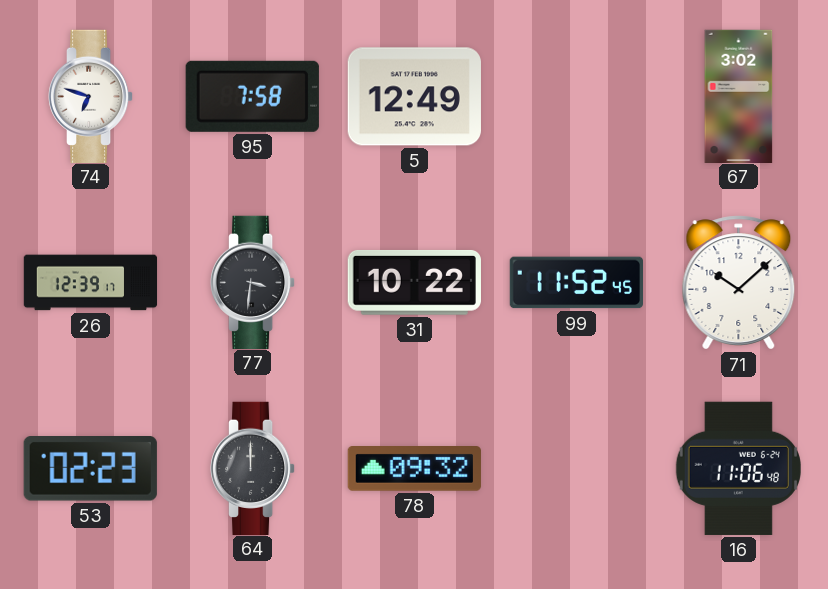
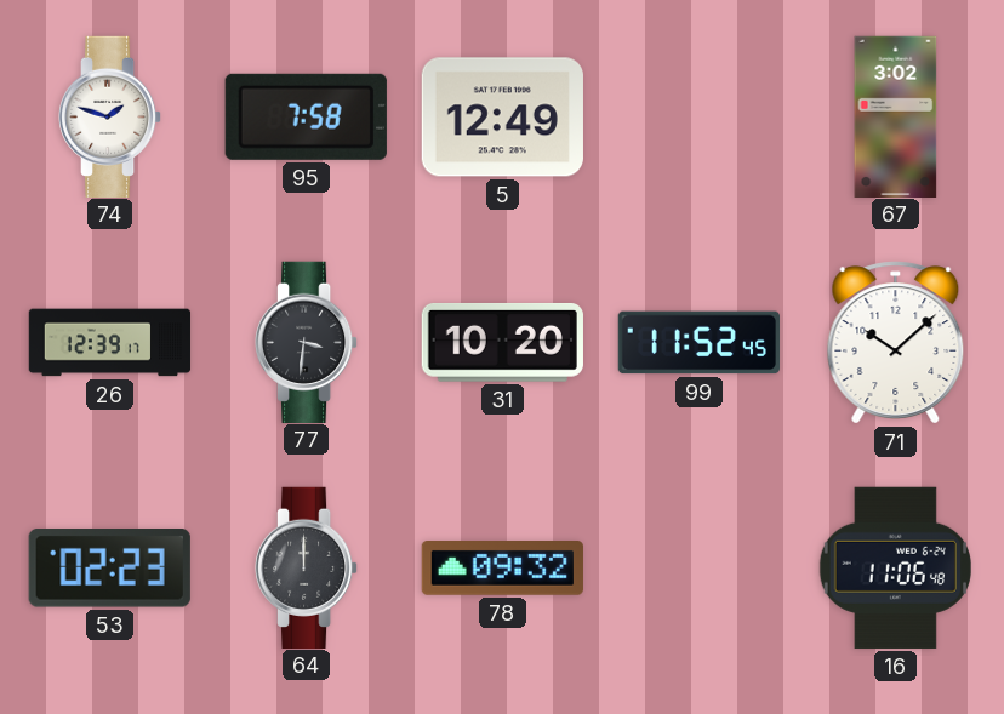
74: 6:48 -> 1:48
31: 10:22 -> 10:20
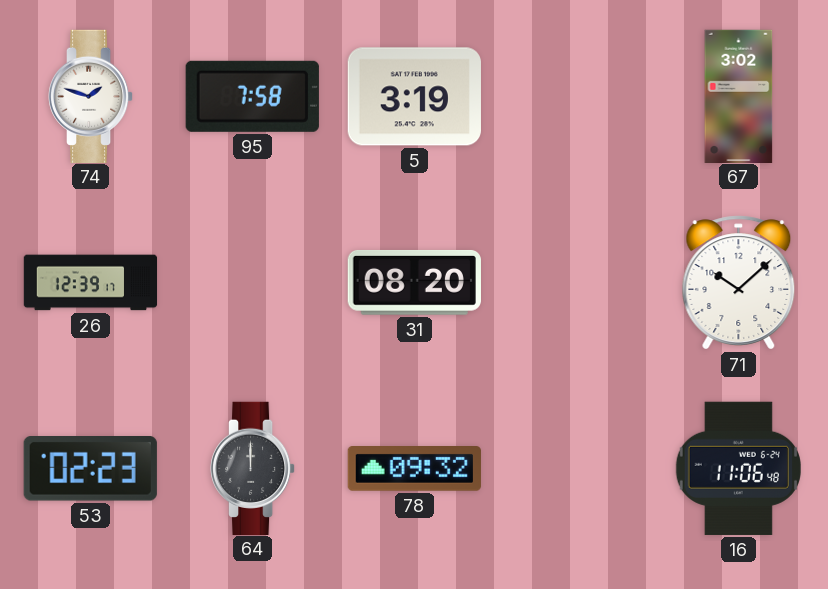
5: 12:49 -> 3:19
77: 3:31 -> none
31: 10:20 -> 08:20
99: 11:52 -> none
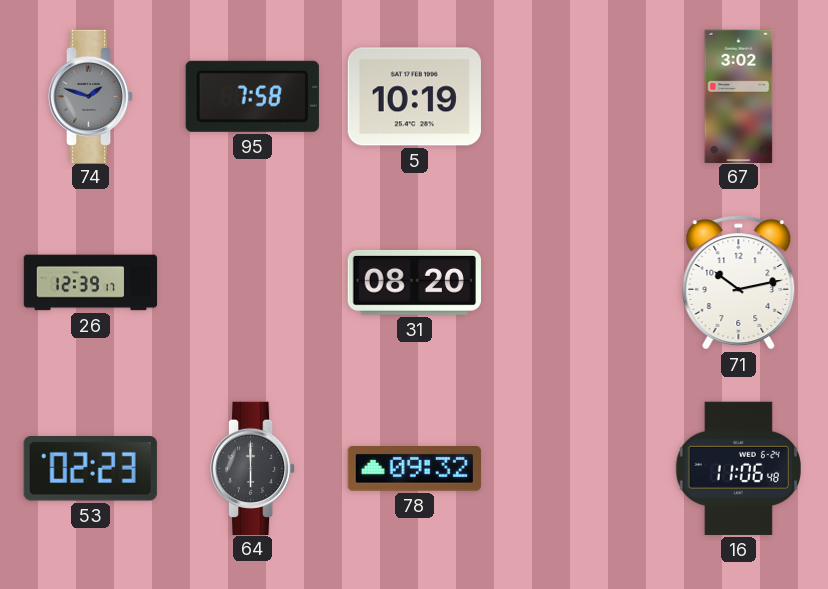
74 dial: white -> grey
5: 3:19 -> 10:19
71: 10:08 -> 10:13
64: 12:00 -> 6:00
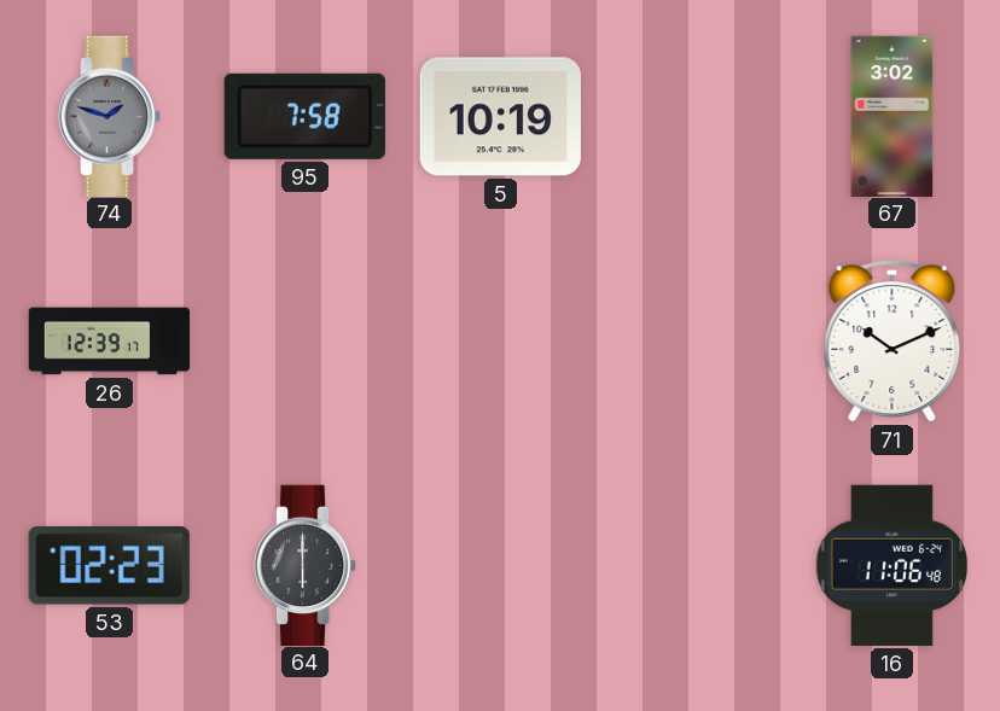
31: 08:20 -> none
71: 10:13 -> 10:11
78: 09:32 -> none
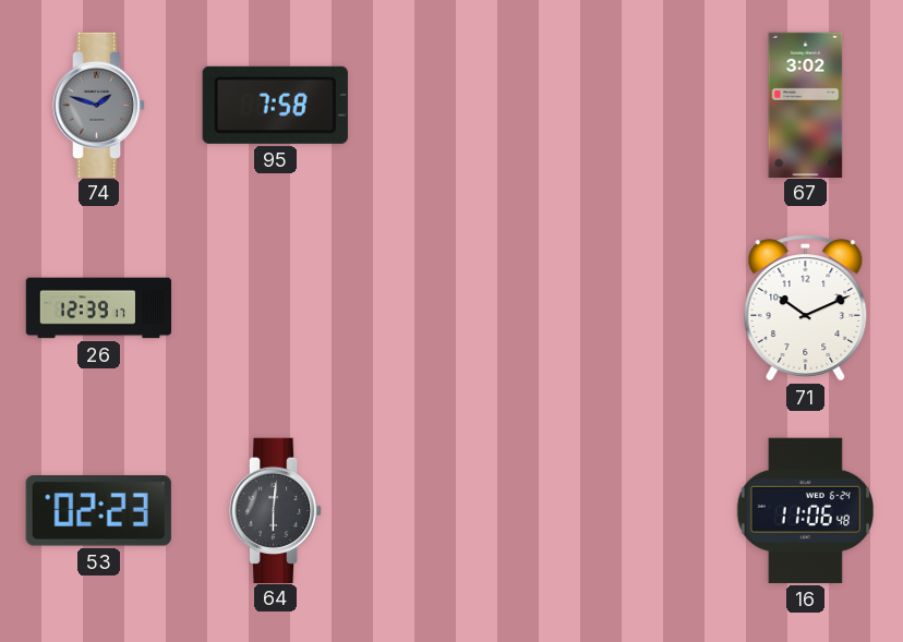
5: 10:19 -> none
64: 6:00 -> 6:01
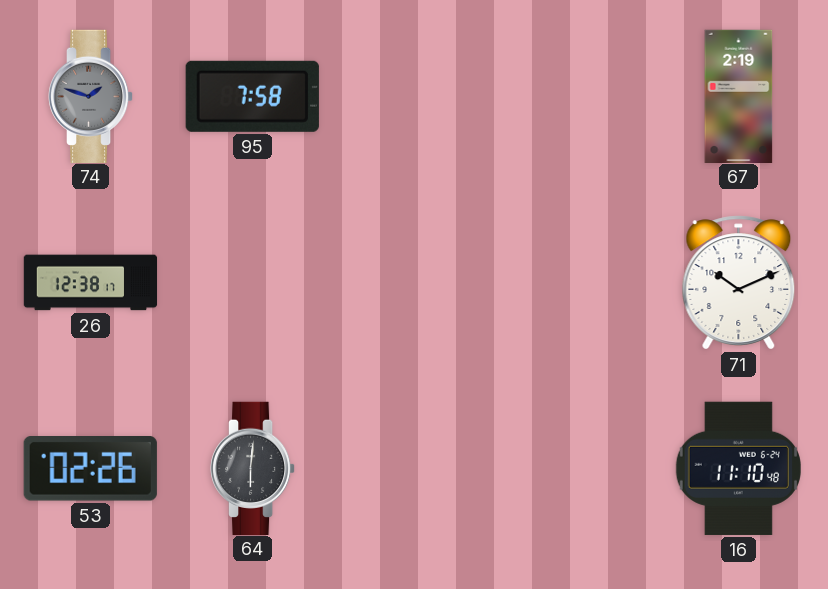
67: 3:02 -> 2:19
26: 12:39 -> 12:38
53: 02:23 -> 02:26
16: 11:06 -> 11:10
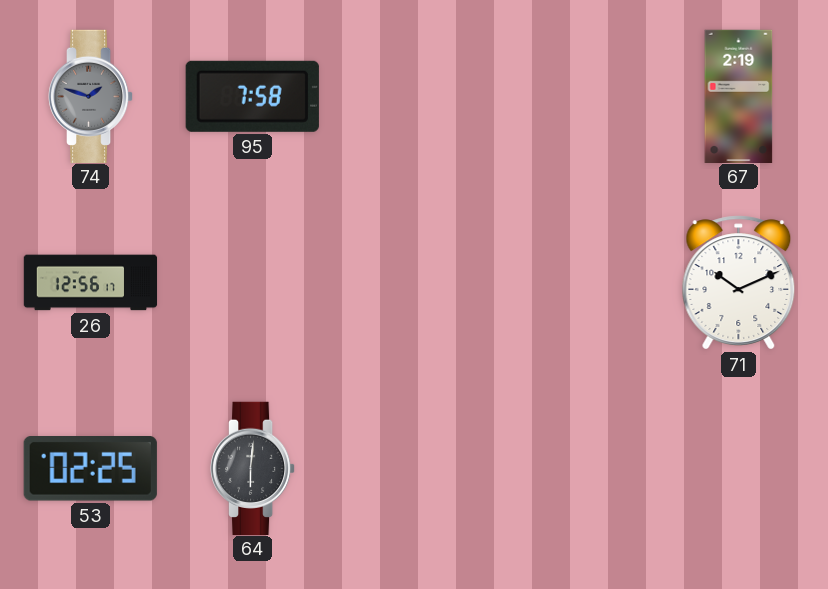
26: 12:38 -> 12:56
53: 02:26 -> 02:25
16: 11:10 -> none
